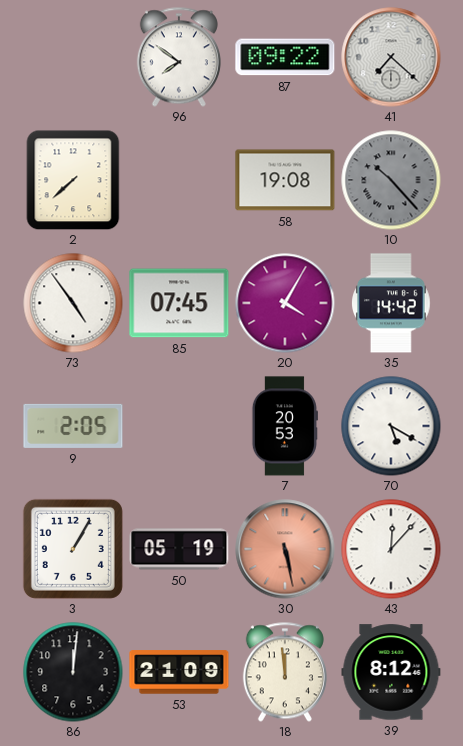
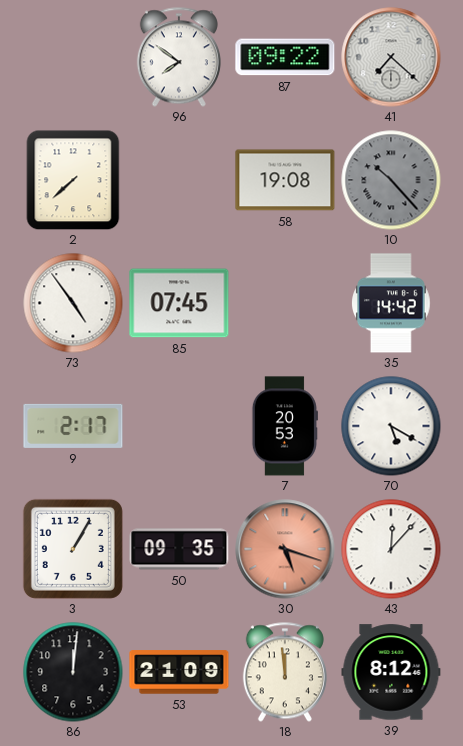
20: 4:05 -> none
9: 2:05 -> 2:17
50: 05:19 -> 09:35
30: 5:28 -> 5:18
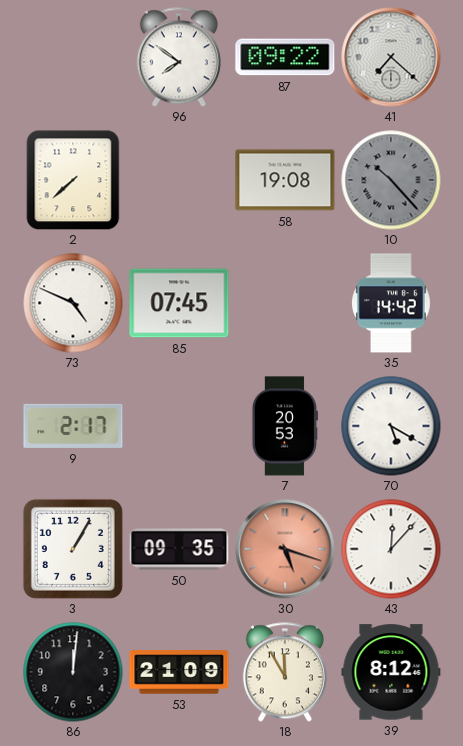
73: 4:54 -> 4:49
18: 11:59 -> 11:55
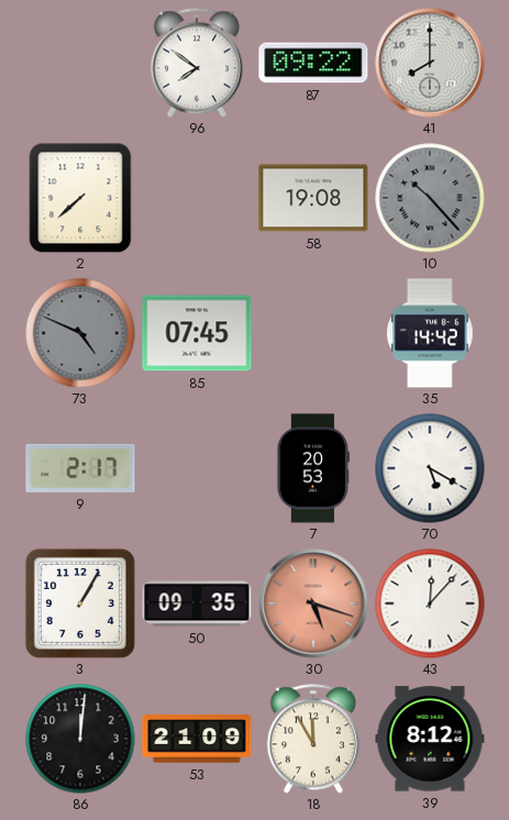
41: 7:22 -> 8:00
73 dial: white -> grey
